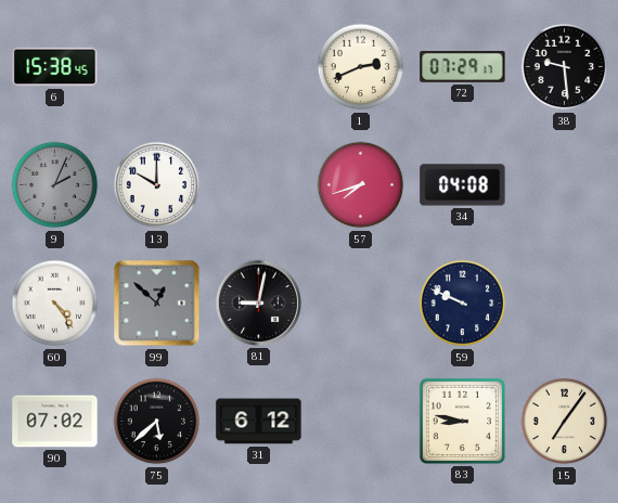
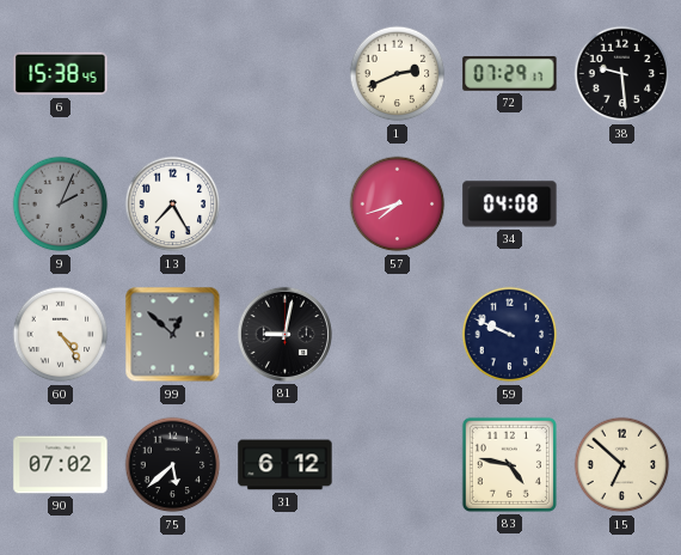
13: 10:00 -> 7:25
83: 8:47 -> 4:47
15: 7:06 -> 6:52
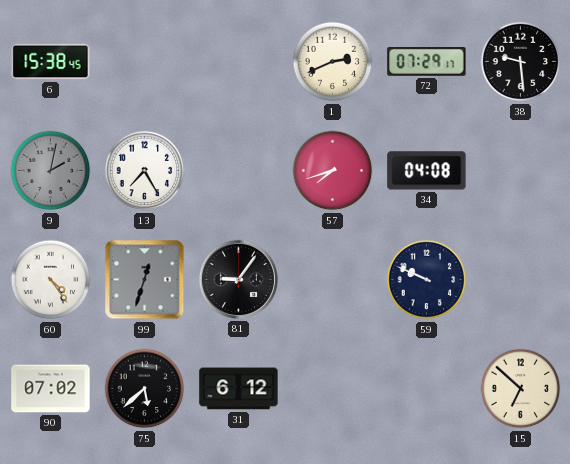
9: 2:04 -> 2:02
99: 12:52 -> 12:33
81: 9:02 -> 9:06
83: 4:47 -> none
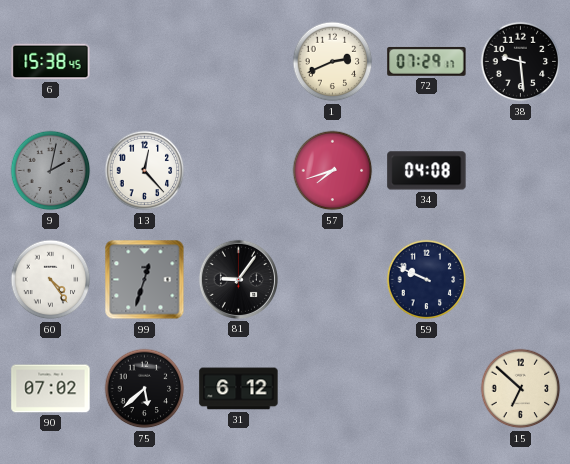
13: 7:25 -> 12:23
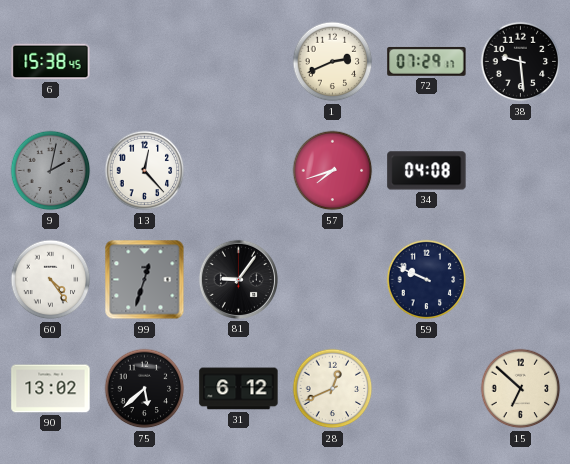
90: 07:02 -> 13:02
28: none -> 12:41
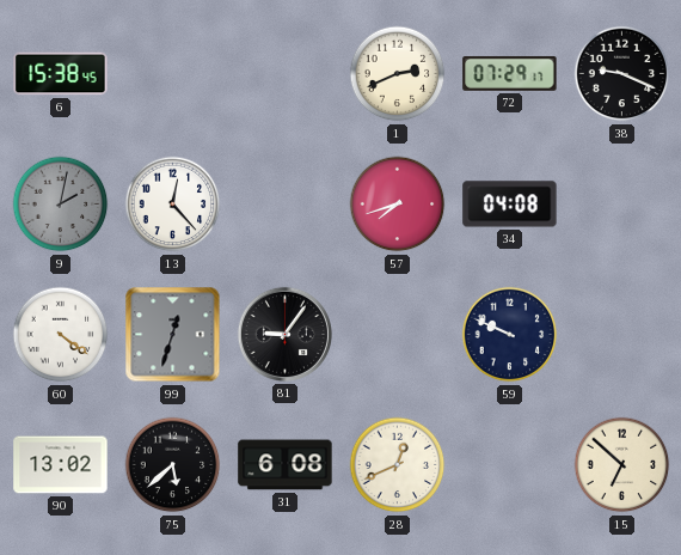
38: 9:29 -> 9:19
60: 4:24 -> 4:21
31: 6:12 -> 6:08
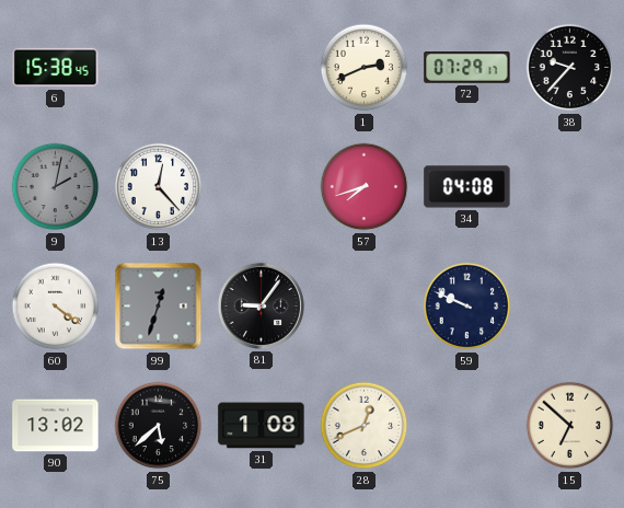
38: 9:19 -> 9:37
31: 6:08 -> 1:08
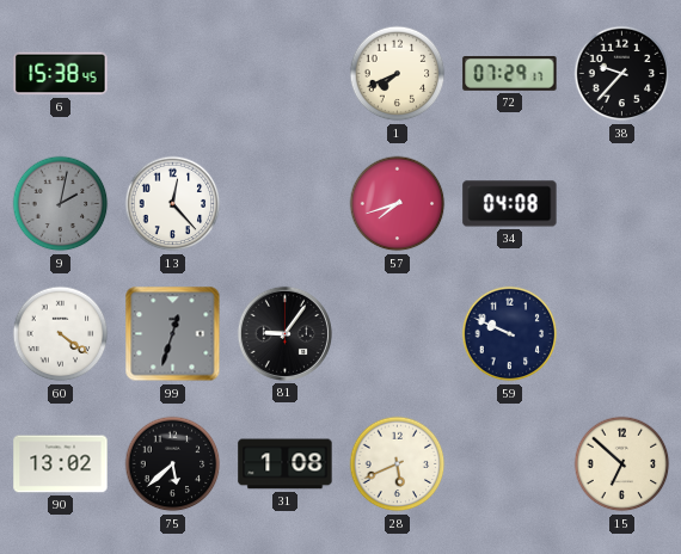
1: 2:41 -> 7:41
28: 12:41 -> 5:41
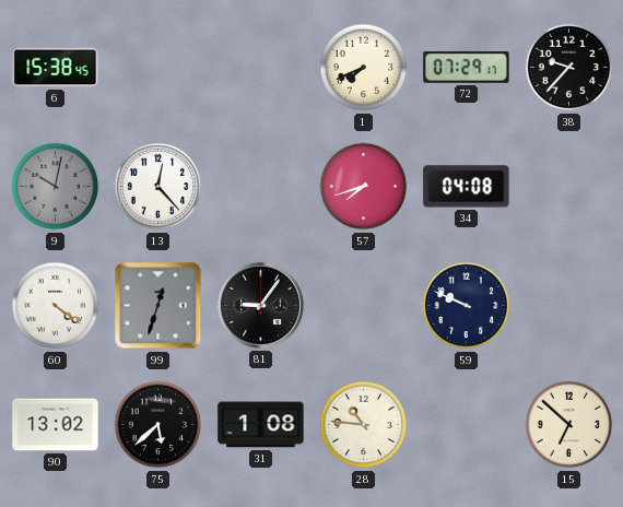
9: 2:02 -> 10:02
28: 5:41 -> 10:46
